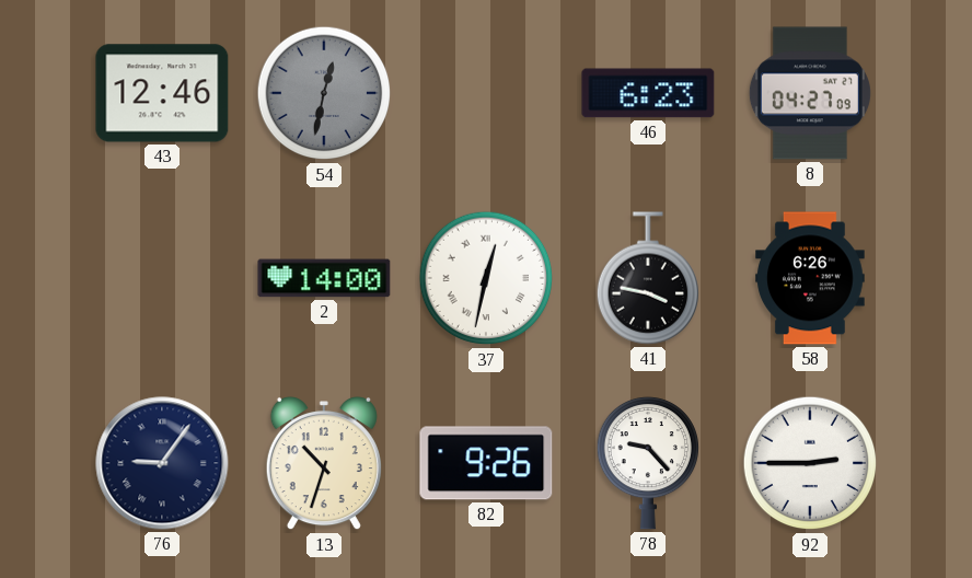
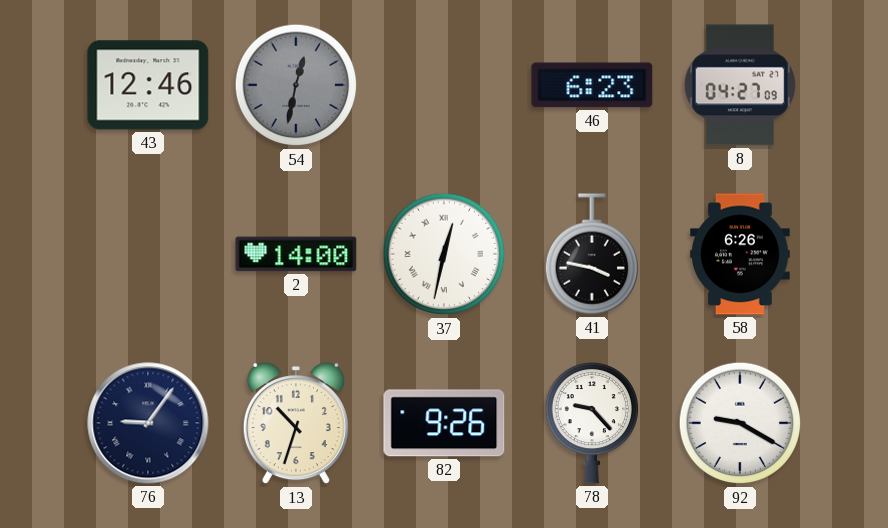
92: 2:45 -> 9:20
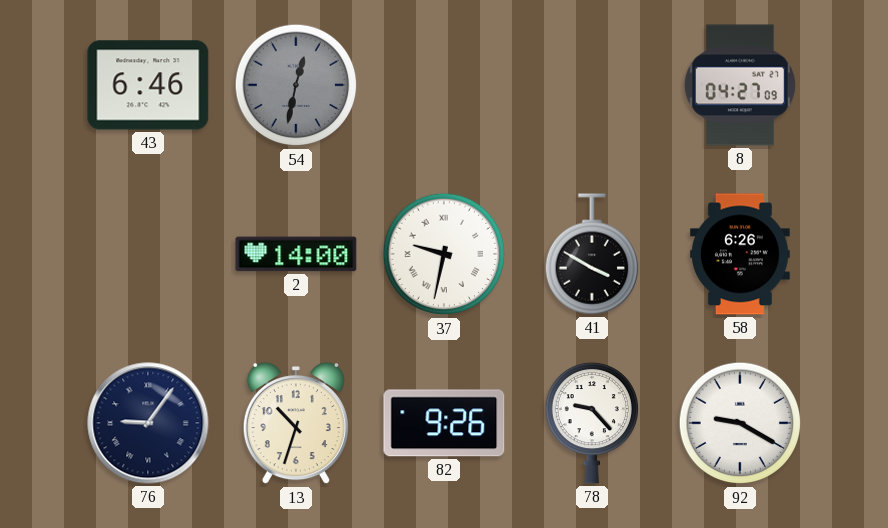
43: 12:46 -> 6:46
46: 6:23 -> none
37: 12:32 -> 9:32
41: 3:47 -> 3:50
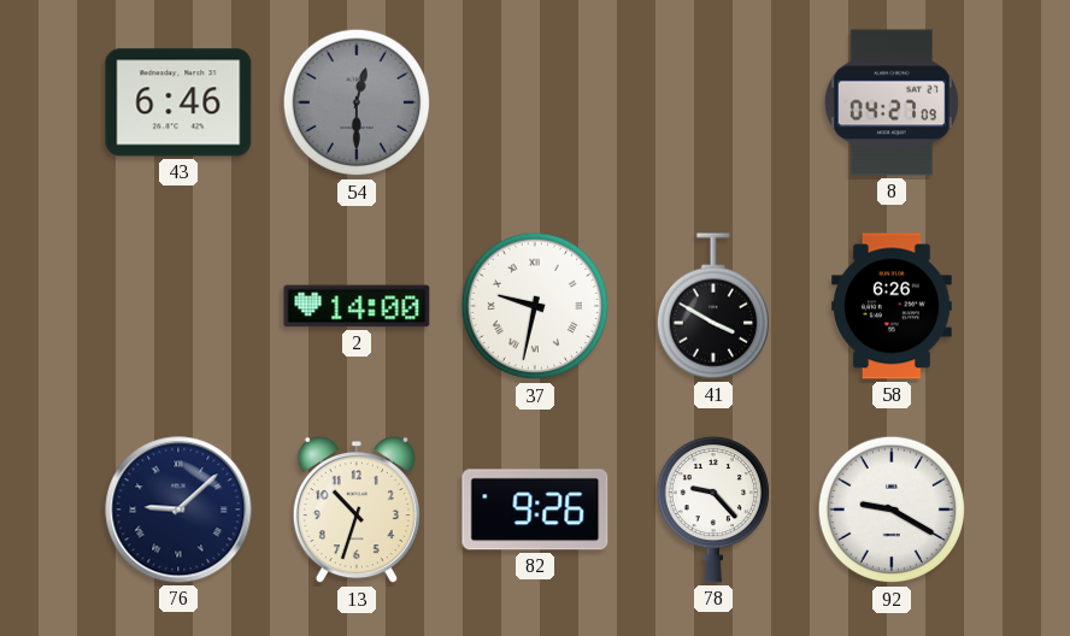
54: 12:32 -> 12:30
76: 9:06 -> 9:08
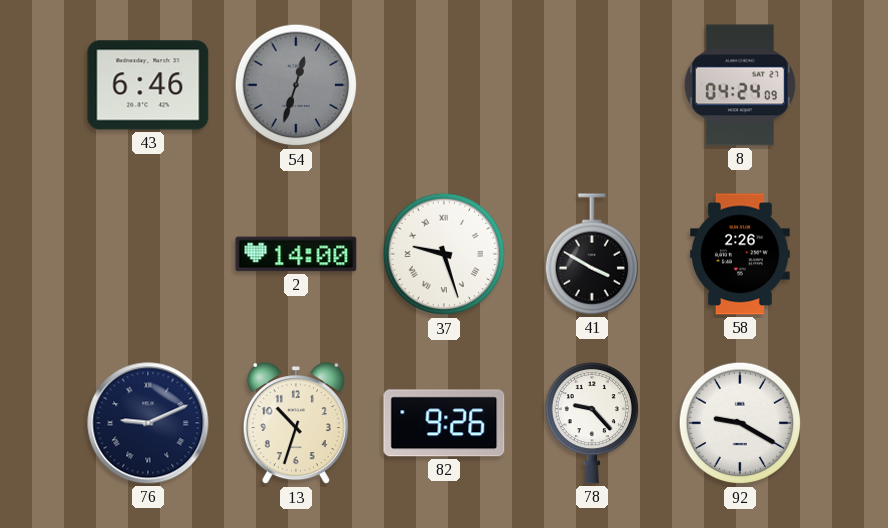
54: 12:30 -> 12:33
8: 04:27 -> 04:24
37: 9:32 -> 9:27
58: 6:26 -> 2:26
76: 9:08 -> 9:11
